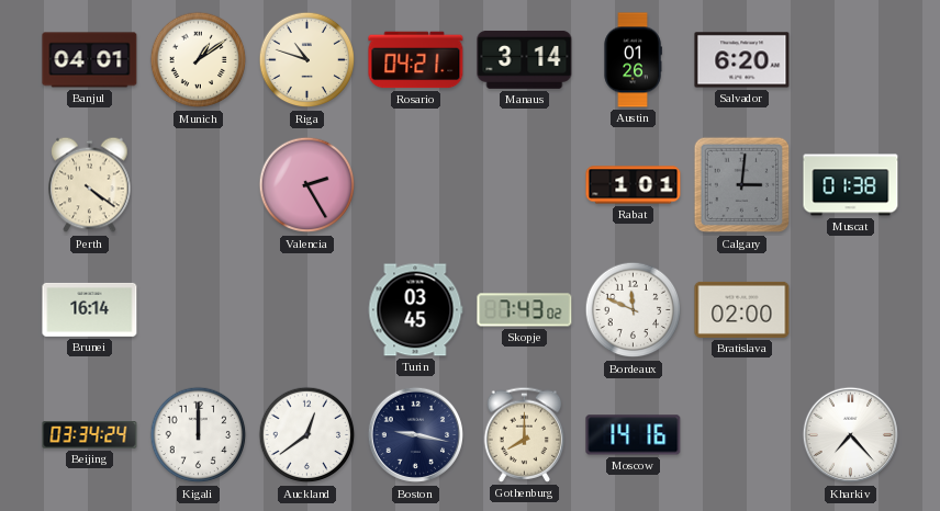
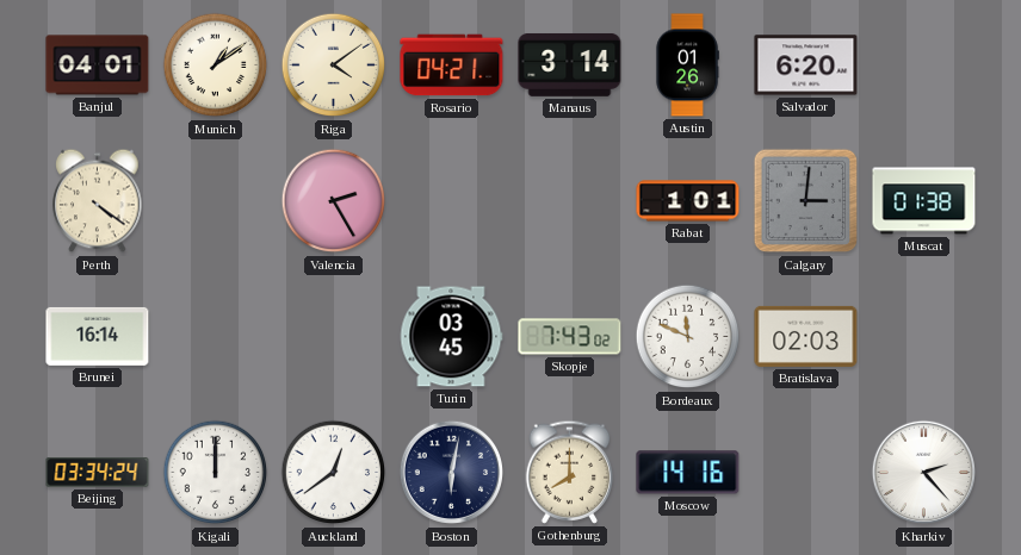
Riga: 10:48 -> 4:09
Bratislava: 02:00 -> 02:03
Boston: 9:17 -> 6:02
Kharkiv: 7:23 -> 2:23
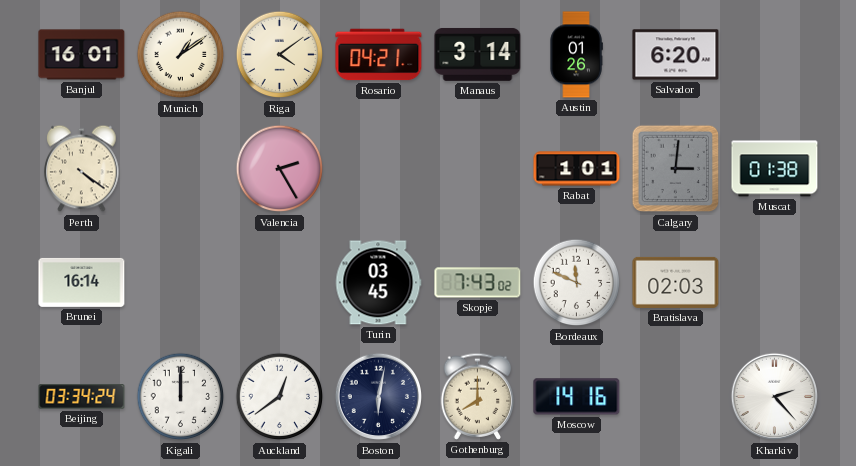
Banjul: 04:01 -> 16:01
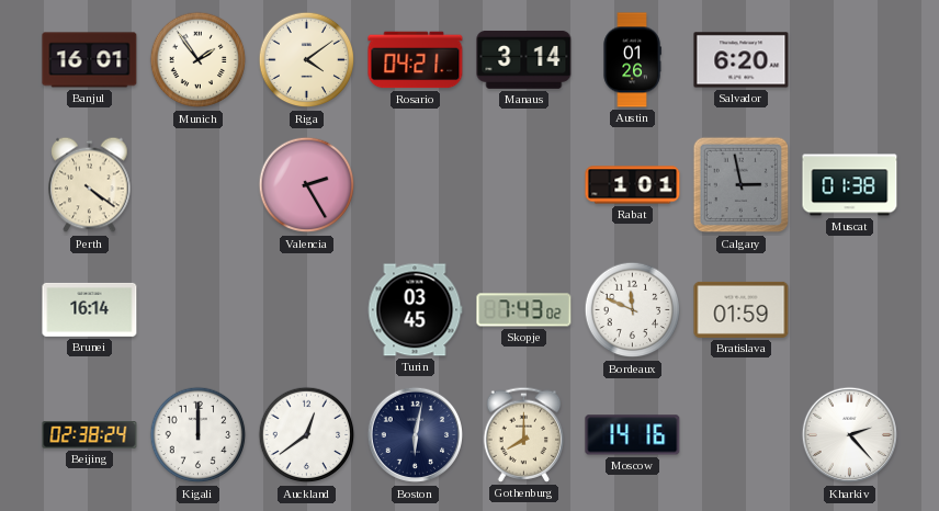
Munich: 1:09 -> 1:54
Calgary: 3:01 -> 2:58
Bratislava: 02:03 -> 01:59
Beijing: 03:34 -> 02:38
